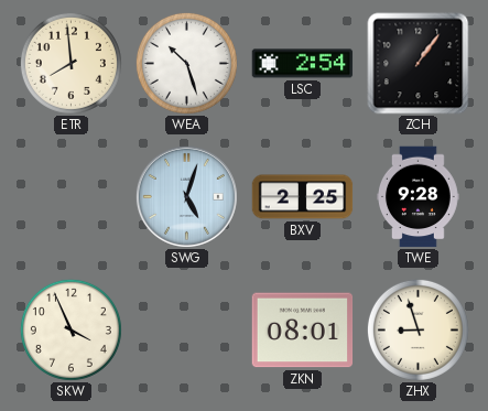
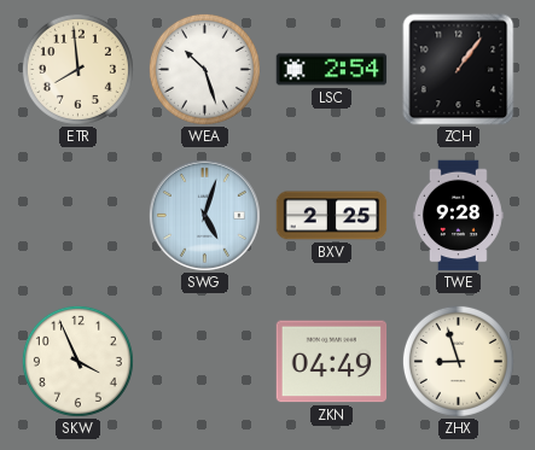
ZKN: 08:01 -> 04:49
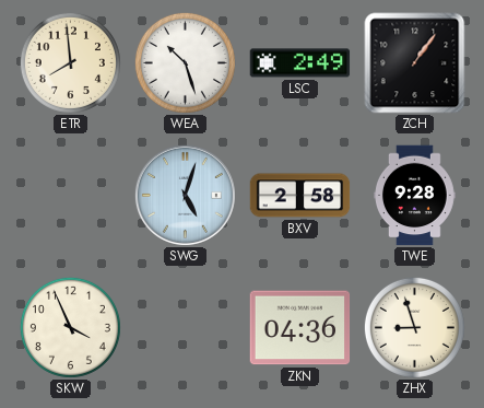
LSC: 2:54 -> 2:49
BXV: 2:25 -> 2:58
ZKN: 04:49 -> 04:36
